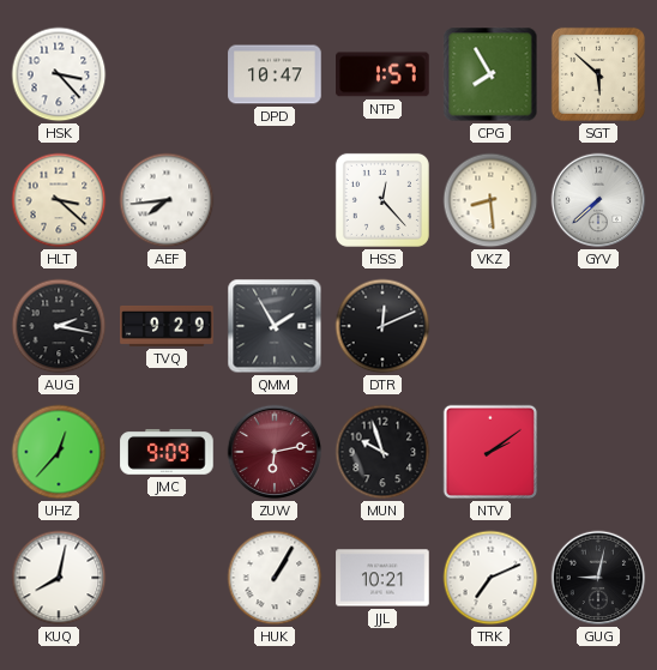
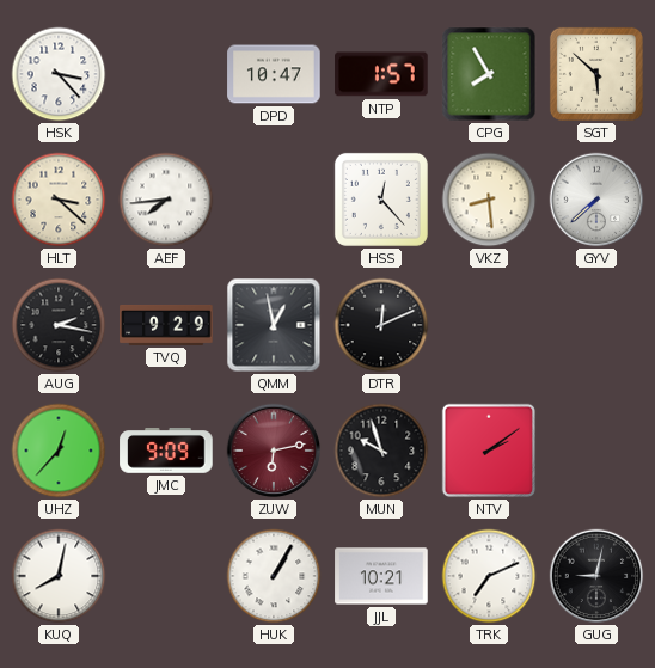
QMM: 1:55 -> 12:58
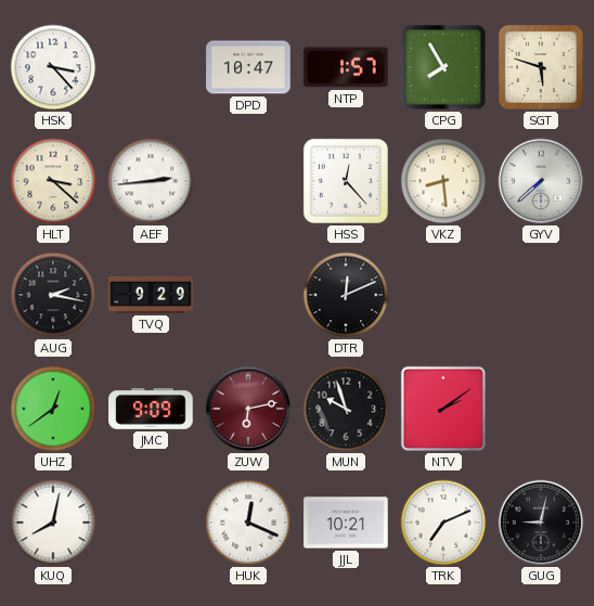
SGT: 5:52 -> 5:48
AEF: 7:44 -> 2:44
QMM: 12:58 -> none
UHZ: 12:37 -> 12:39
HUK: 1:05 -> 12:19
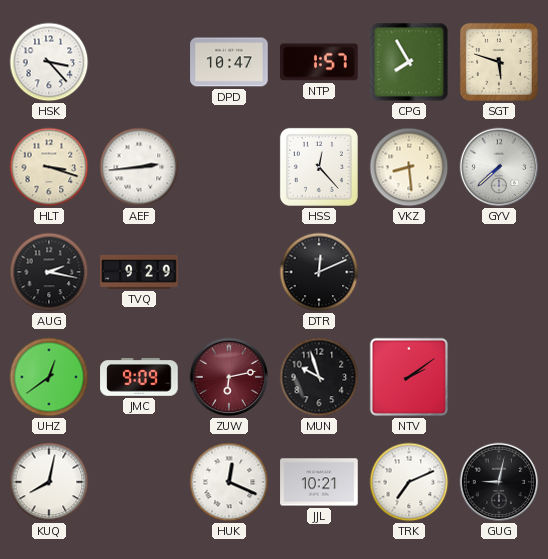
HLT: 3:22 -> 3:18
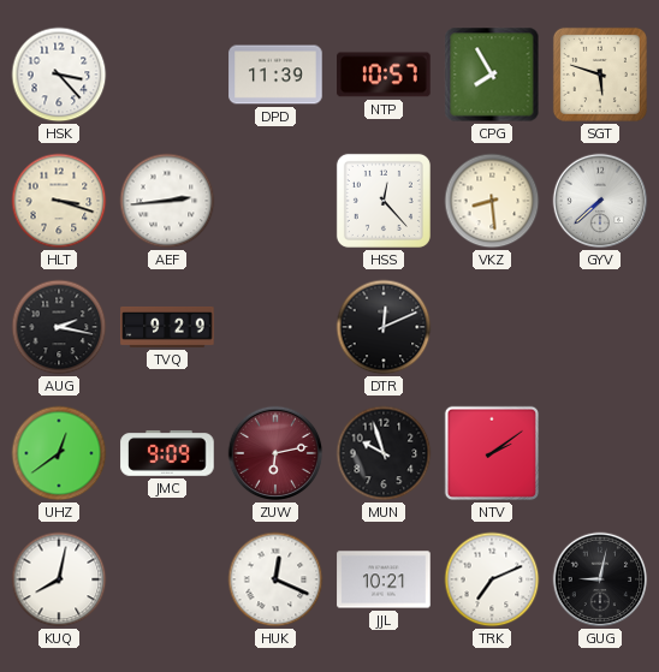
DPD: 10:47 -> 11:39
NTP: 1:57 -> 10:57
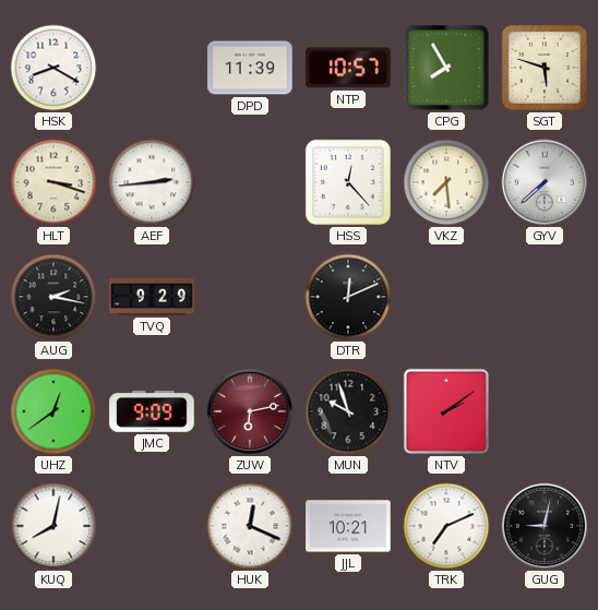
HSK: 3:23 -> 8:20
VKZ: 8:29 -> 7:29
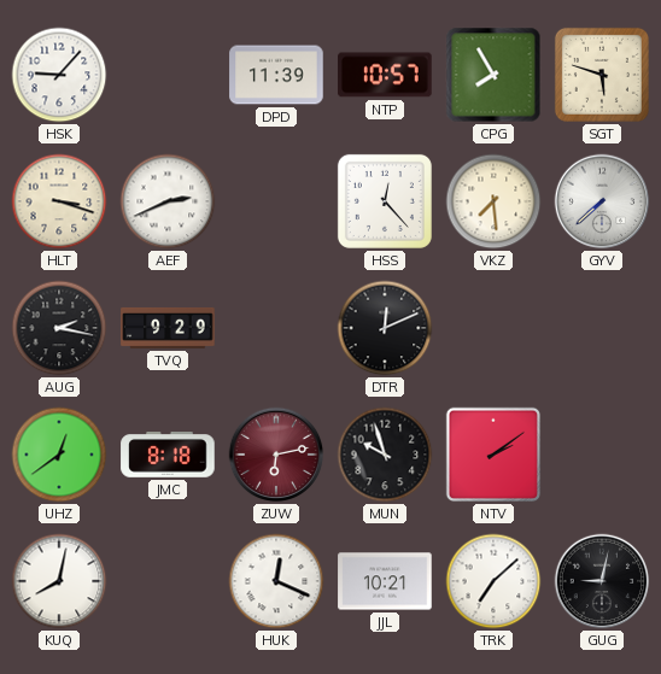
HSK: 8:20 -> 9:07
AEF: 2:44 -> 2:41
JMC: 9:09 -> 8:18
TRK: 7:11 -> 7:08
